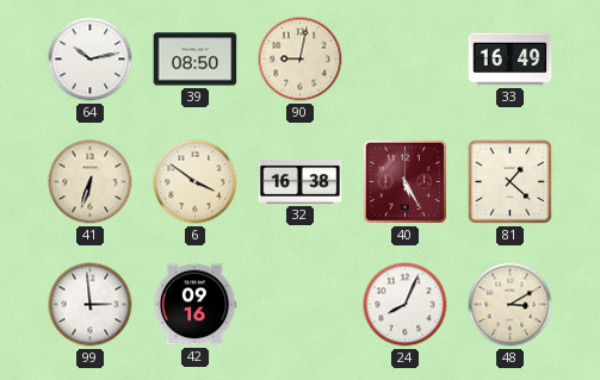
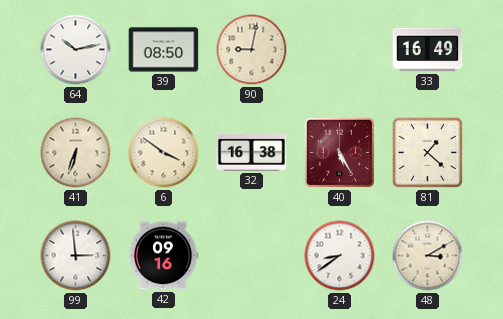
24: 8:04 -> 8:39
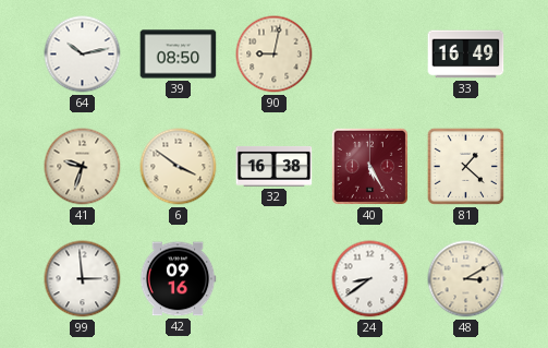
41: 6:33 -> 9:33
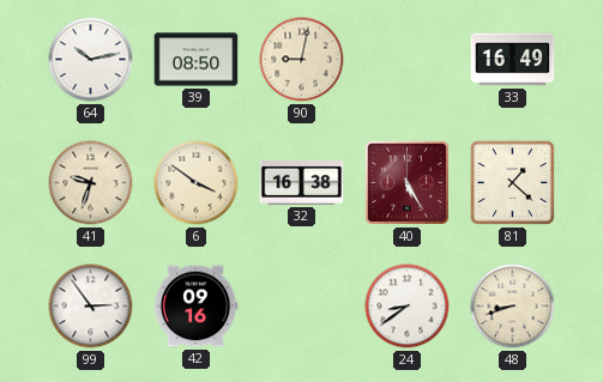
99: 2:59 -> 2:54
48: 3:10 -> 8:42
